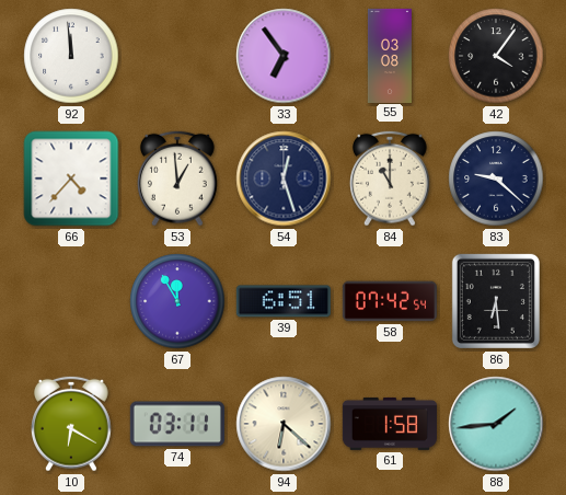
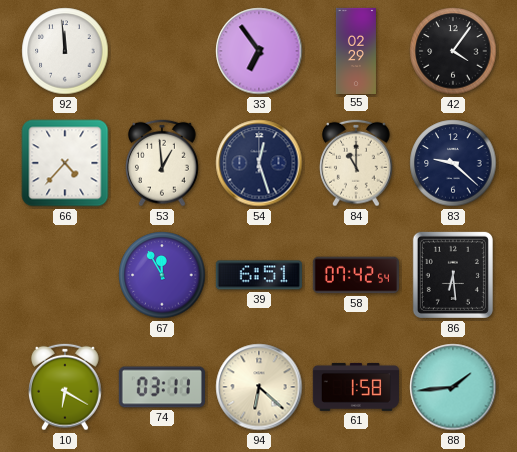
55: 03:08 -> 02:29
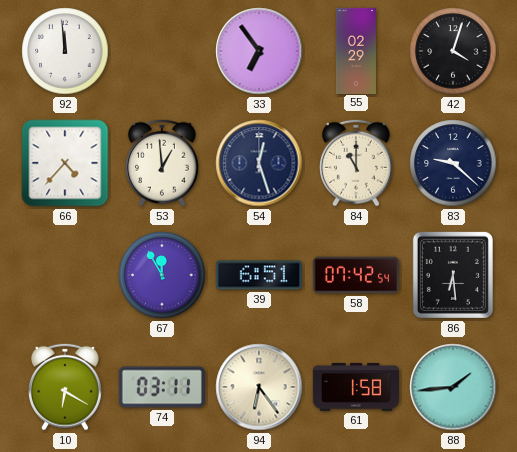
42: 4:06 -> 4:03
94: 6:22 -> 6:24
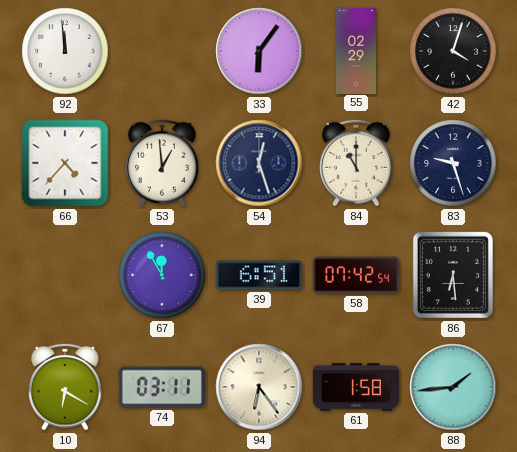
33: 6:54 -> 6:06
83: 9:22 -> 9:27
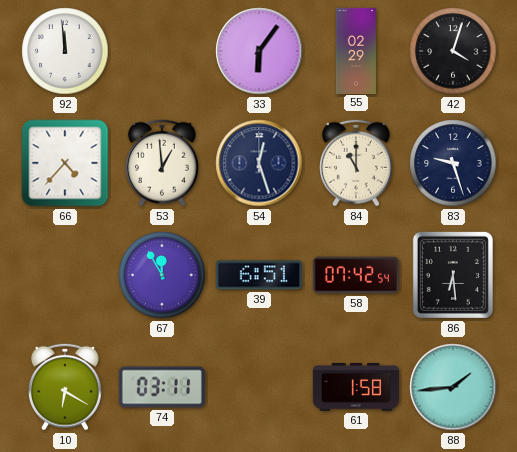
94: 6:24 -> none
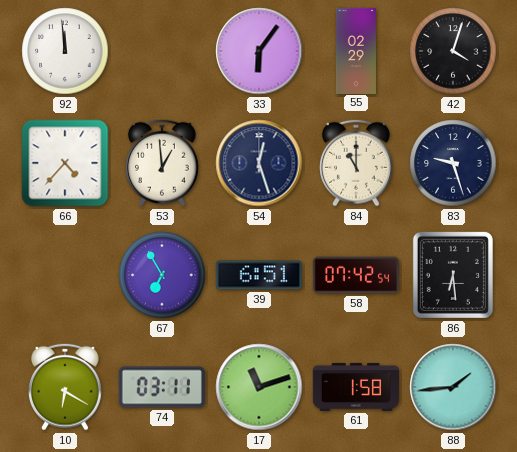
67: 11:55 -> 6:55
17: none -> 11:12
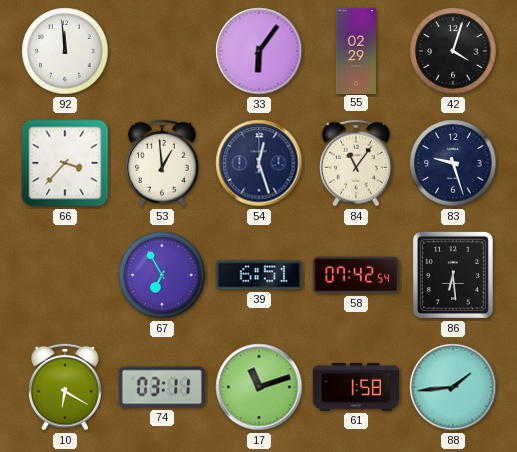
66: 4:37 -> 3:37
84: 11:00 -> 11:06
